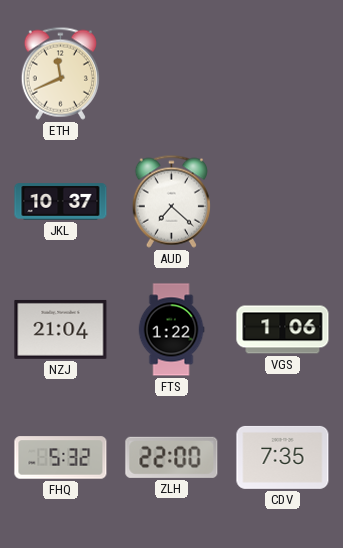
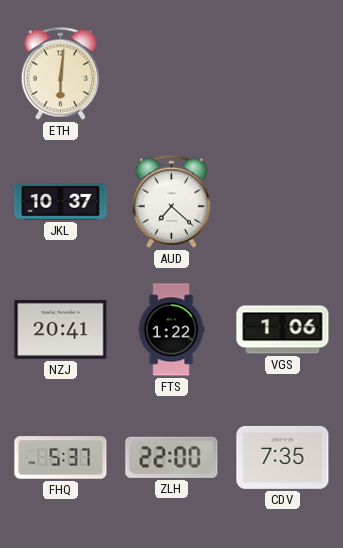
ETH: 11:41 -> 6:01
NZJ: 21:04 -> 20:41
FHQ: 5:32 -> 5:37
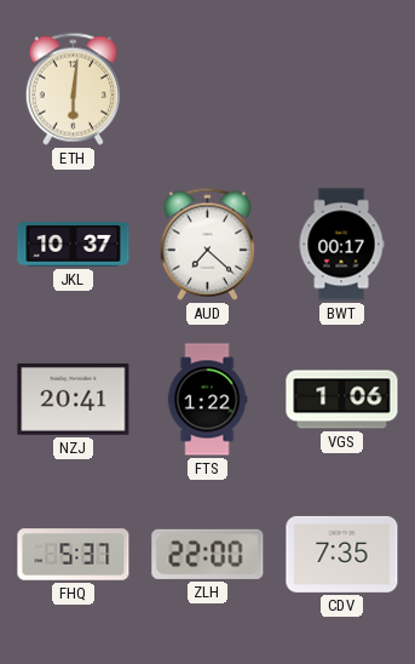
BWT: none -> 00:17
